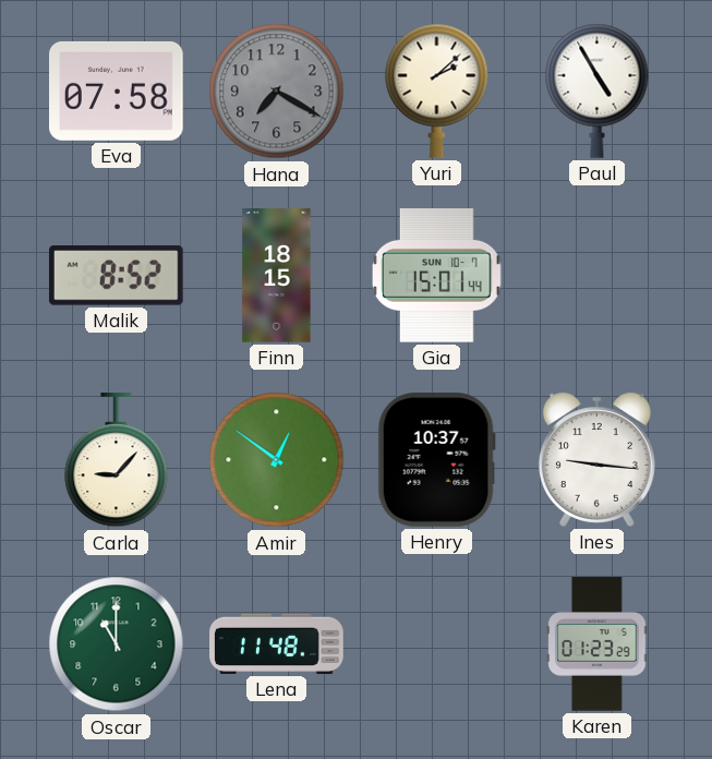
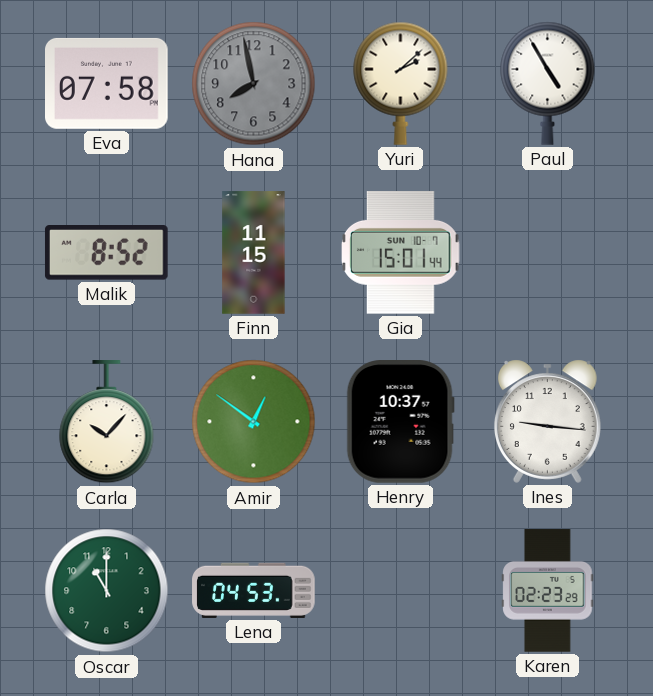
Hana: 7:20 -> 7:58
Finn: 18:15 -> 11:15
Carla: 9:07 -> 10:07
Lena: 11:48 -> 04:53
Karen: 01:23 -> 02:23
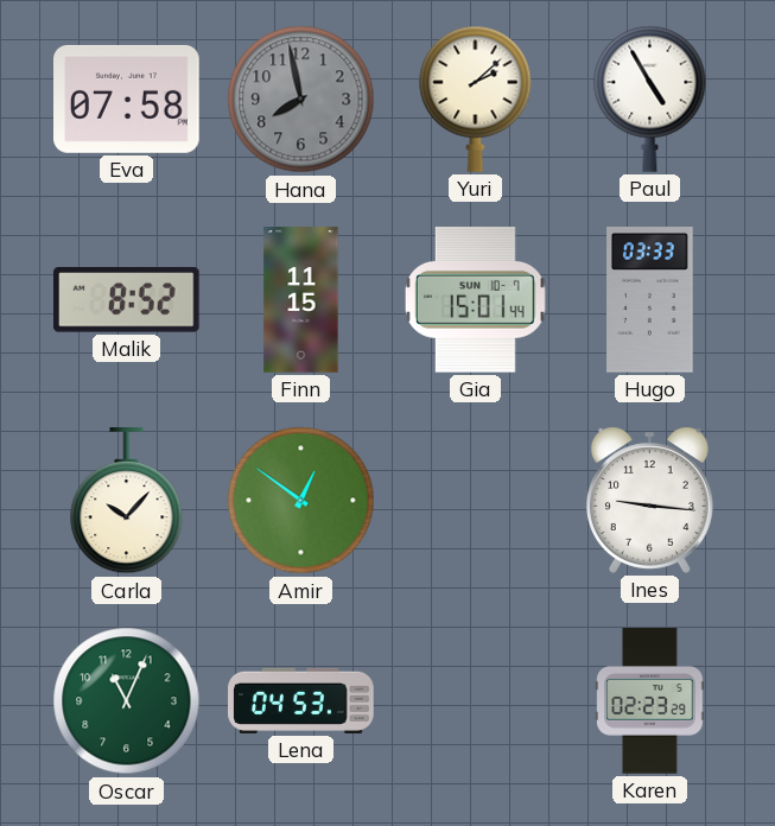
Hugo: none -> 03:33
Henry: 10:37 -> none
Oscar: 11:00 -> 11:04
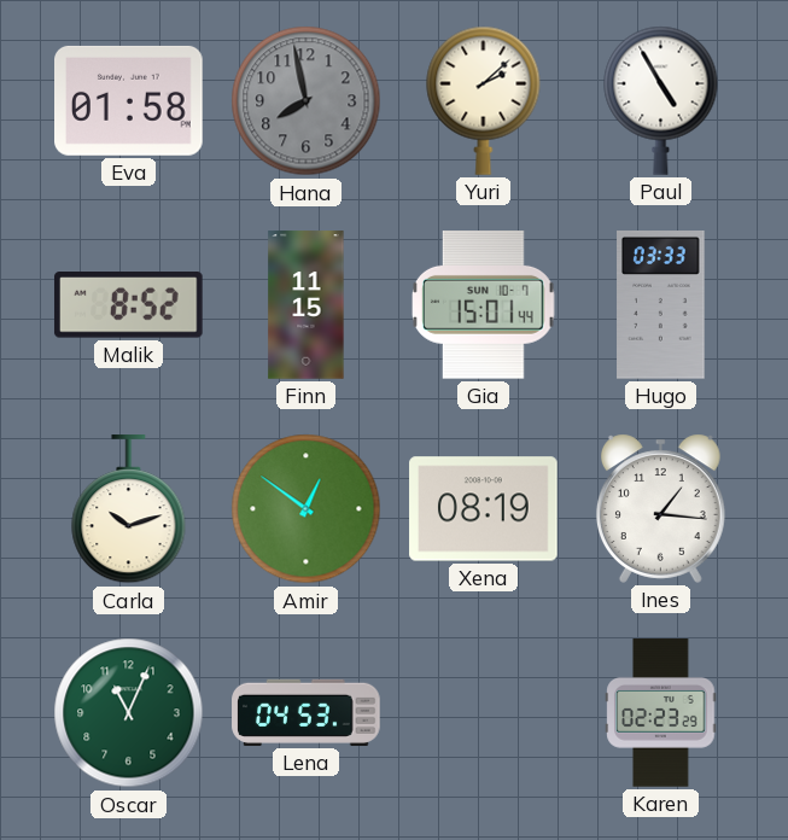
Eva: 07:58 -> 01:58
Carla: 10:07 -> 10:12
Xena: none -> 08:19
Ines: 9:16 -> 1:16
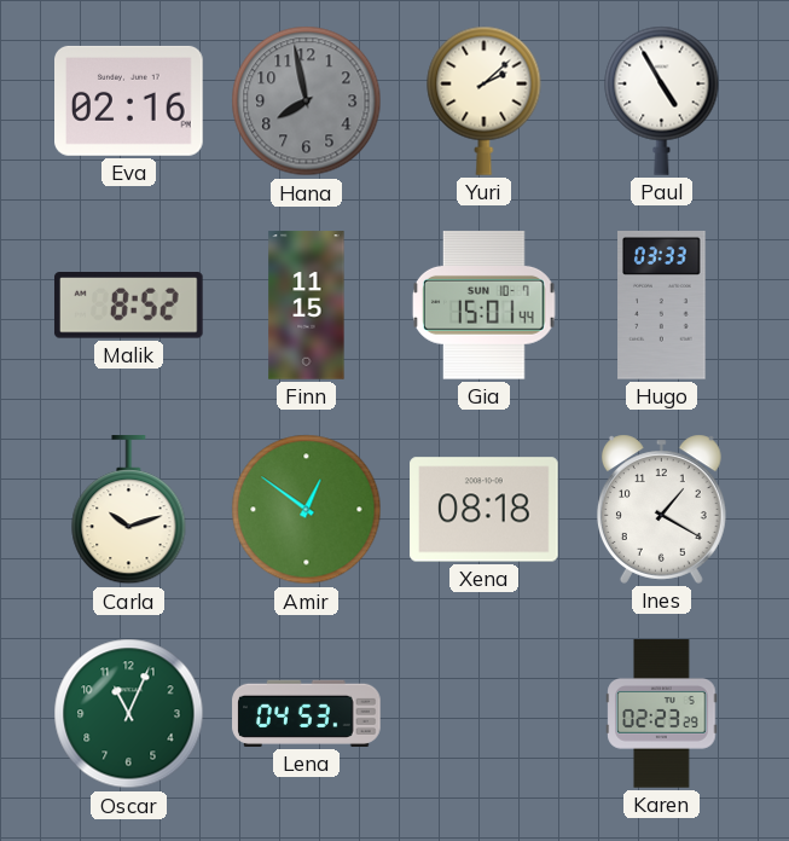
Eva: 01:58 -> 02:16
Xena: 08:19 -> 08:18
Ines: 1:16 -> 1:20
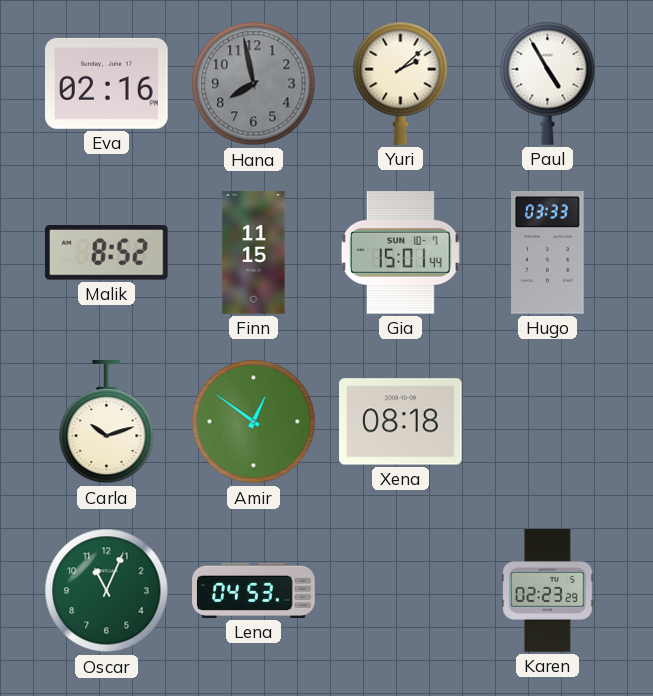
Ines: 1:20 -> none
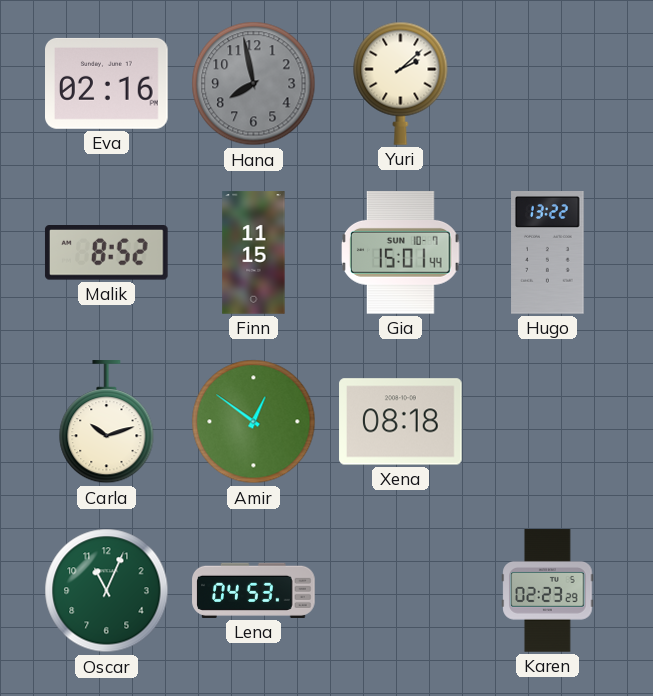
Paul: 4:55 -> none
Hugo: 03:33 -> 13:22
